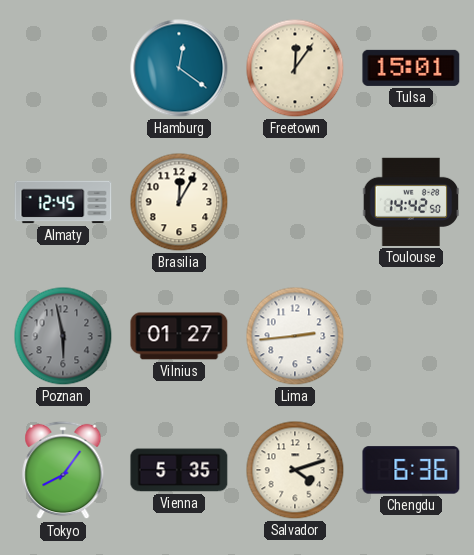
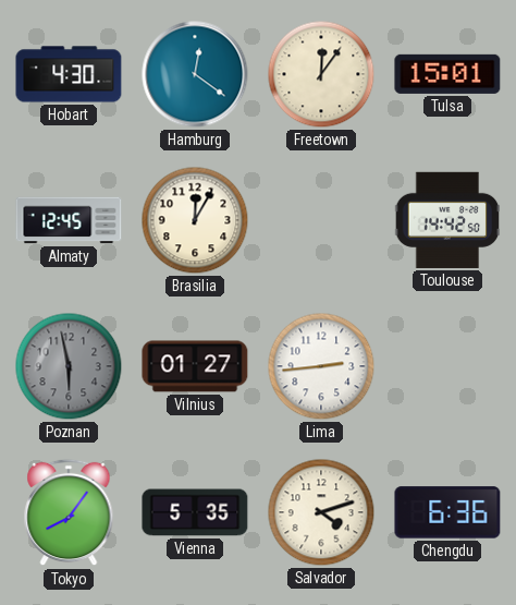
Hobart: none -> 4:30
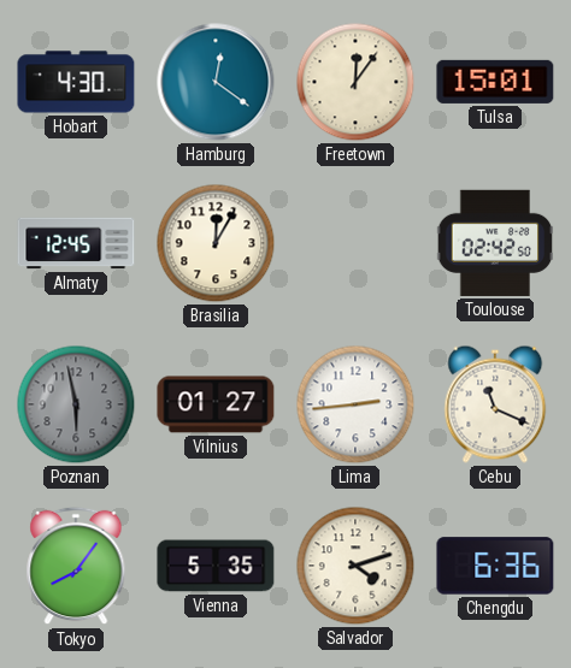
Toulouse: 14:42 -> 02:42
Cebu: none -> 11:19
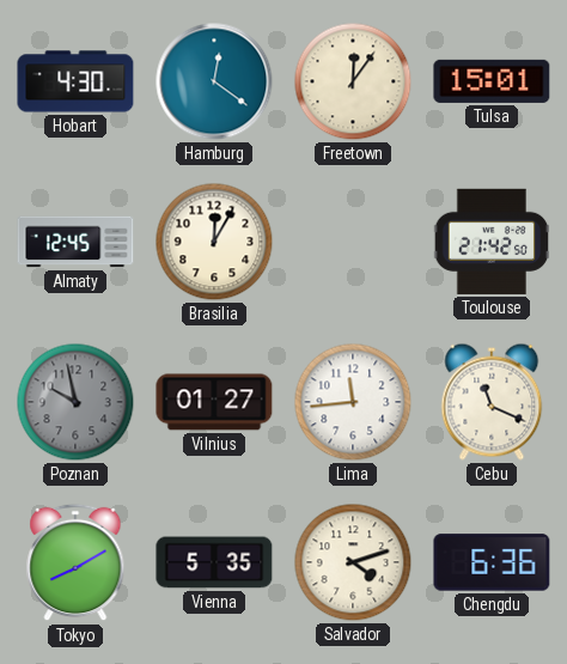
Toulouse: 02:42 -> 21:42
Poznan: 5:58 -> 9:58
Lima: 2:44 -> 11:44
Tokyo: 8:06 -> 8:10
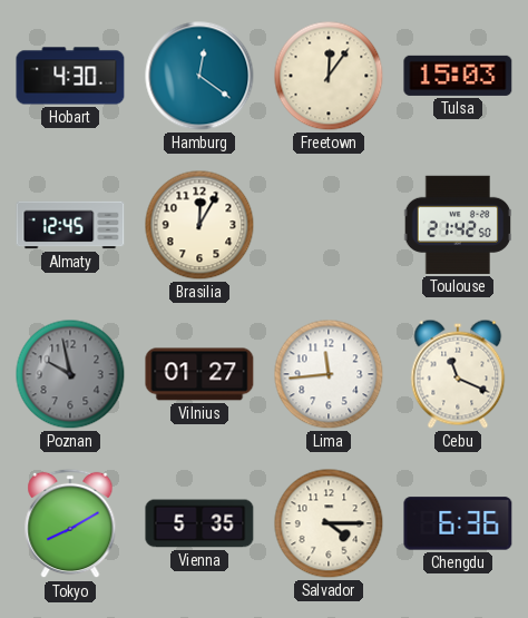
Tulsa: 15:01 -> 15:03
Salvador: 4:12 -> 4:15
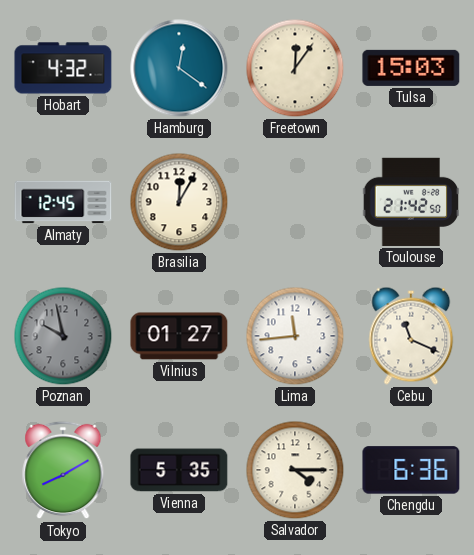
Hobart: 4:30 -> 4:32
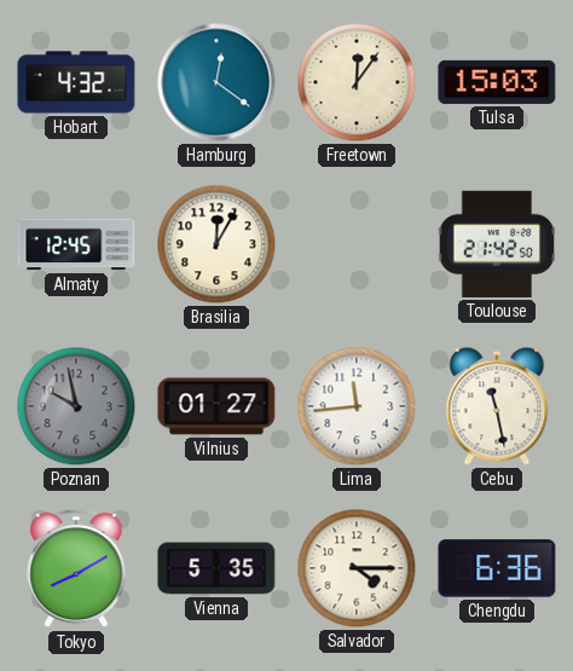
Cebu: 11:19 -> 11:28
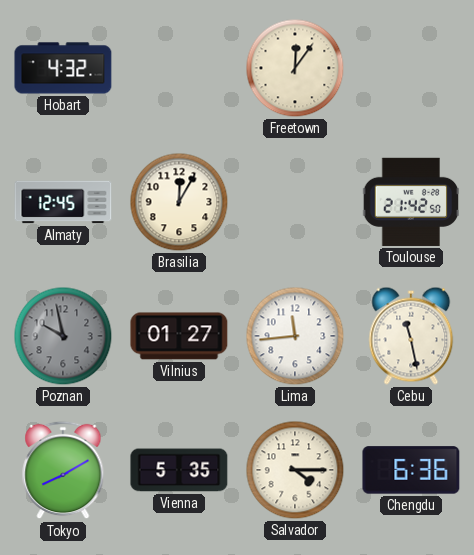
Hamburg: 12:21 -> none
Tulsa: 15:03 -> none
